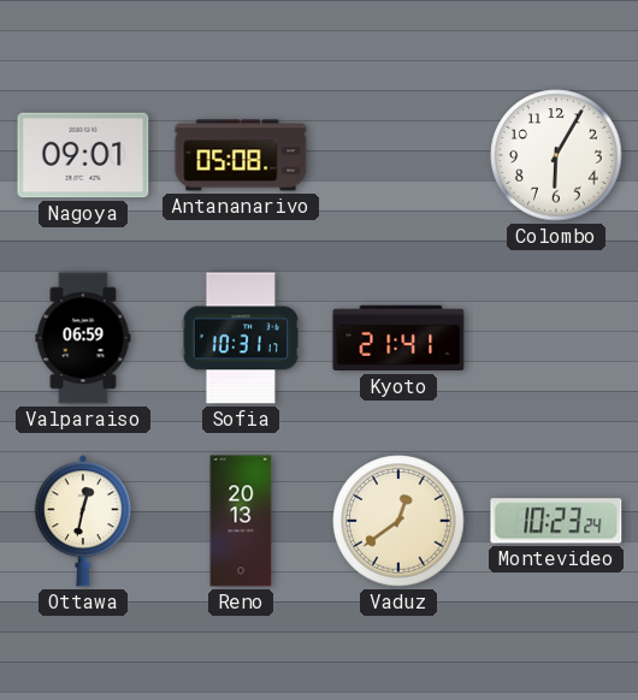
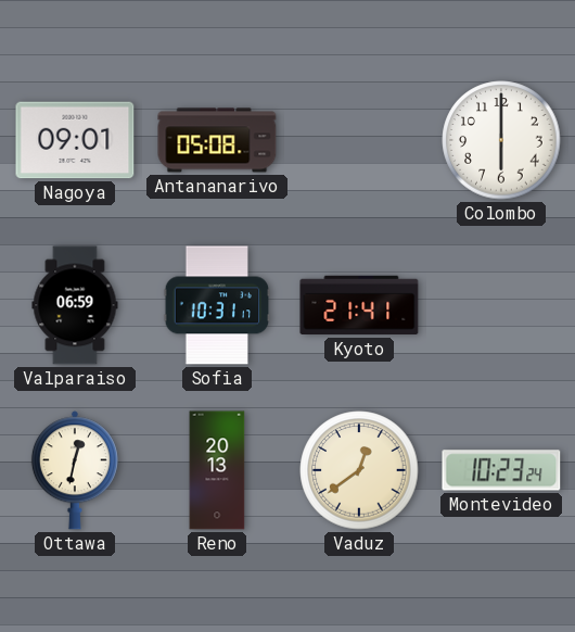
Colombo: 6:05 -> 6:00
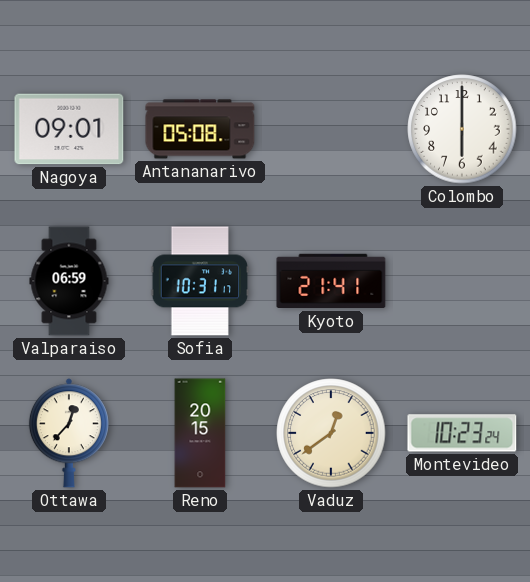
Ottawa: 12:32 -> 12:37
Reno: 20:13 -> 20:15
